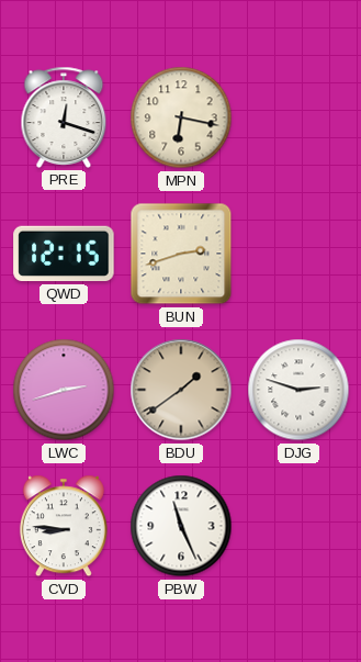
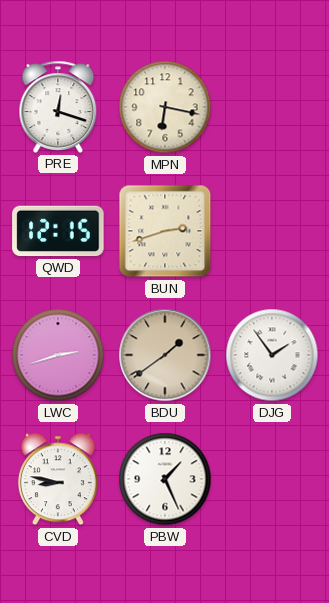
DJG: 2:48 -> 1:54
CVD: 8:46 -> 8:47
PBW: 11:26 -> 1:26
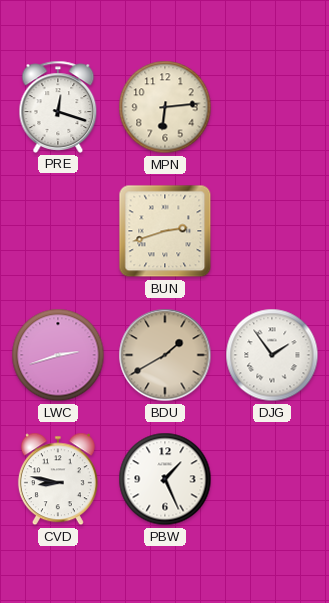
MPN: 6:17 -> 6:14
QWD: 12:15 -> none
BDU: 1:39 -> 1:40
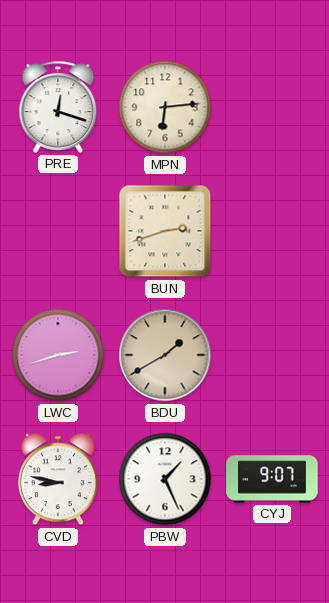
DJG: 1:54 -> none
CYJ: none -> 9:07
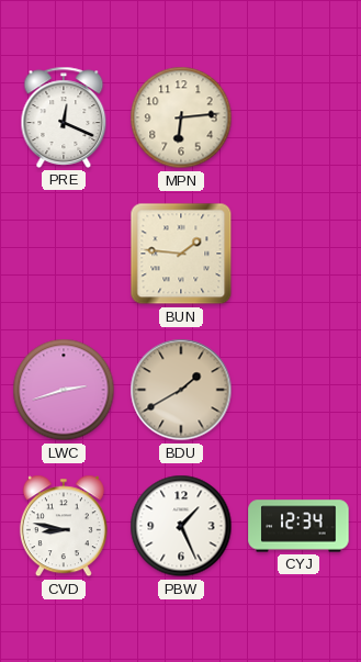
PRE: 12:18 -> 12:19
BUN: 2:42 -> 1:46
CYJ: 9:07 -> 12:34
